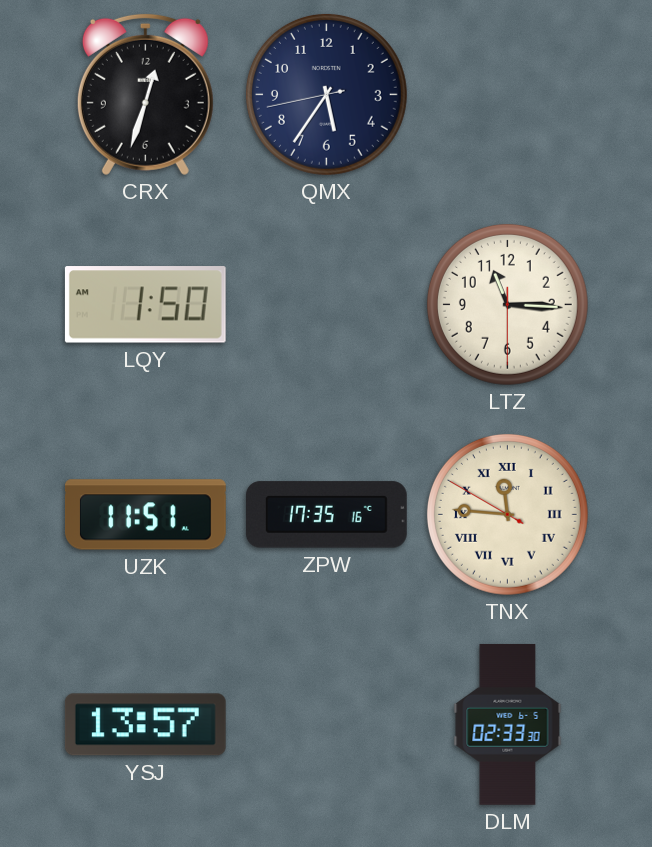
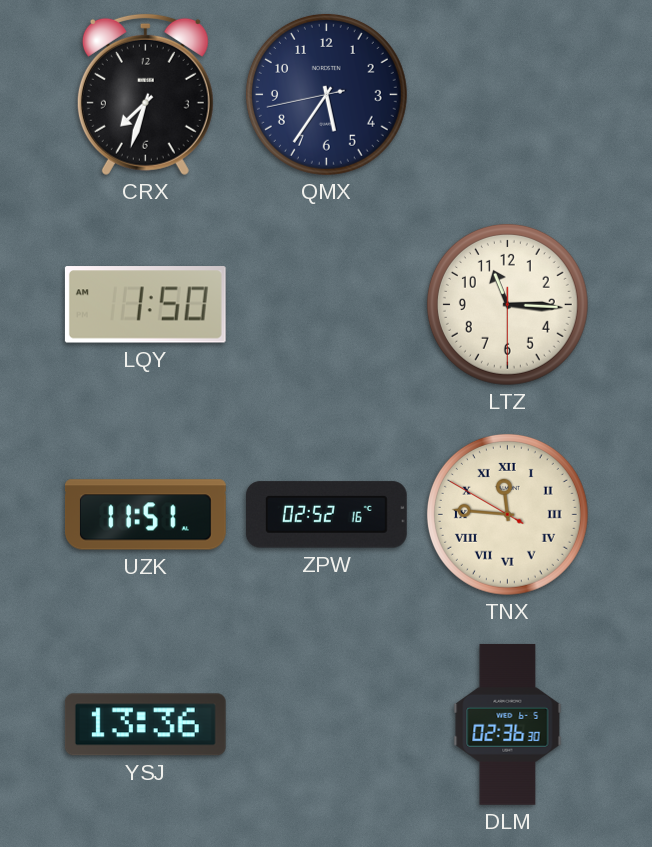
CRX: 12:33 -> 7:33
ZPW: 17:35 -> 02:52
YSJ: 13:57 -> 13:36
DLM: 02:33 -> 02:36
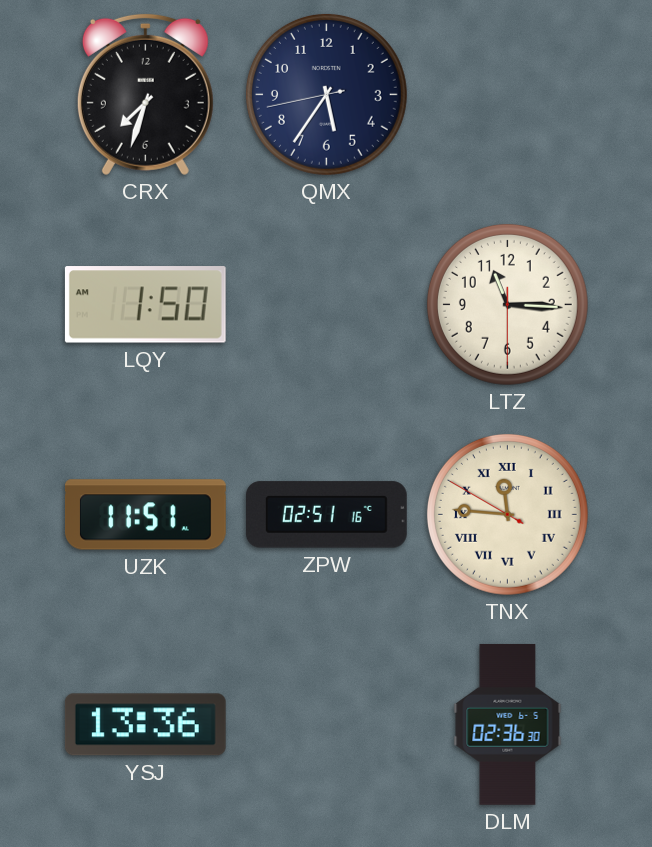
ZPW: 02:52 -> 02:51
